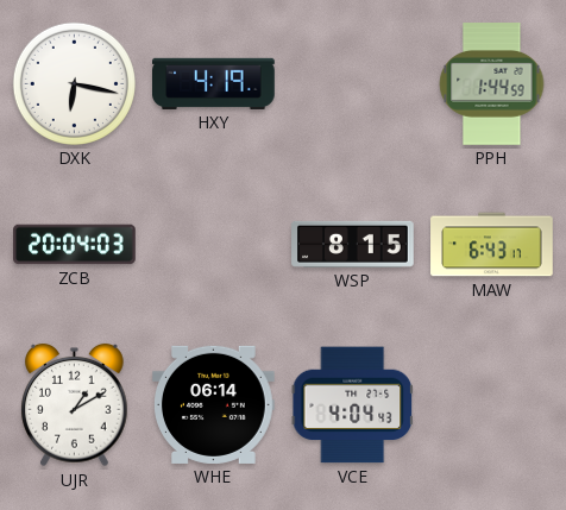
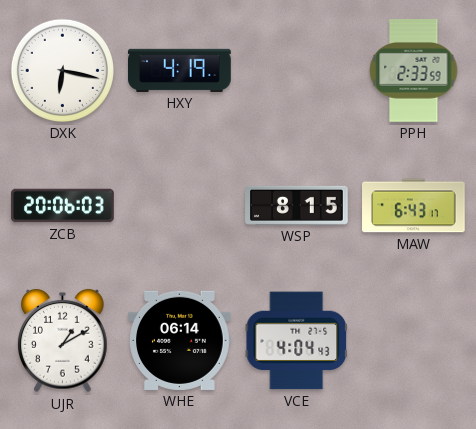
PPH: 1:44 -> 2:33
ZCB: 20:04 -> 20:06
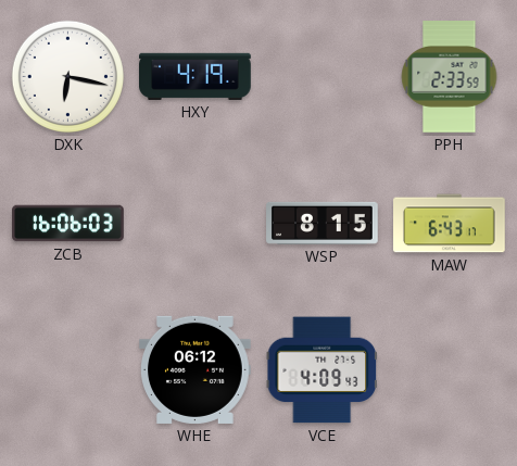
ZCB: 20:06 -> 16:06
UJR: 1:10 -> none
WHE: 06:14 -> 06:12
VCE: 4:04 -> 4:09
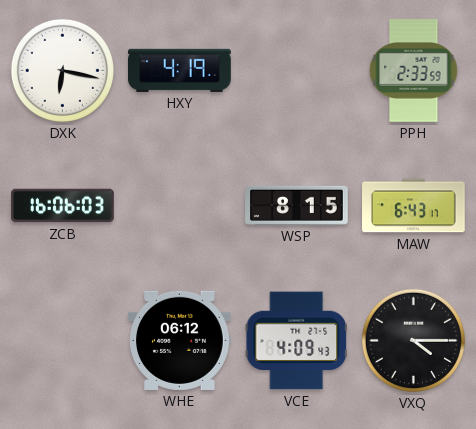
VXQ: none -> 4:15
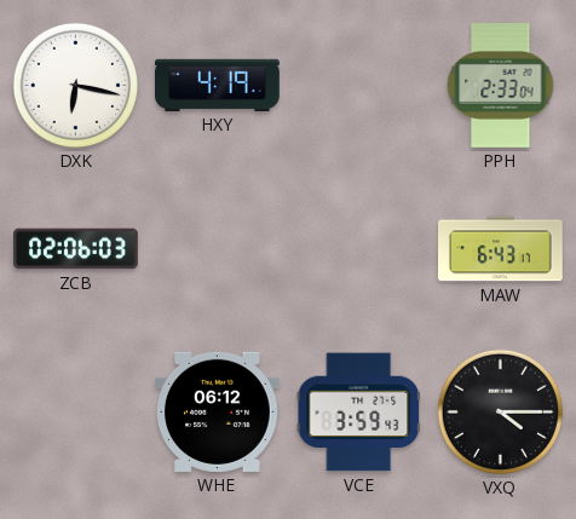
PPH: 2:33:59 -> 2:33:04
ZCB: 16:06 -> 02:06
WSP: 8:15 -> none
VCE: 4:09 -> 3:59
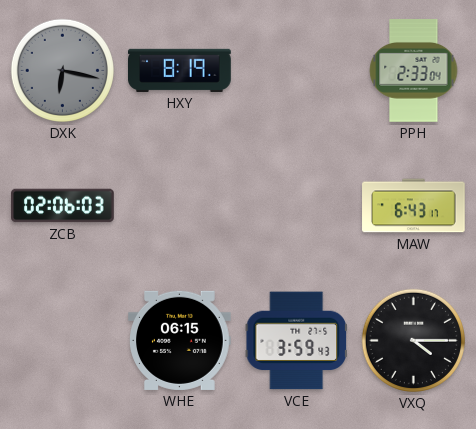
DXK dial: white -> grey
HXY: 4:19 -> 8:19
WHE: 06:12 -> 06:15
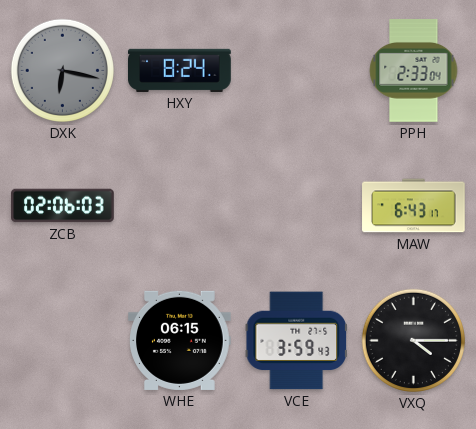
HXY: 8:19 -> 8:24
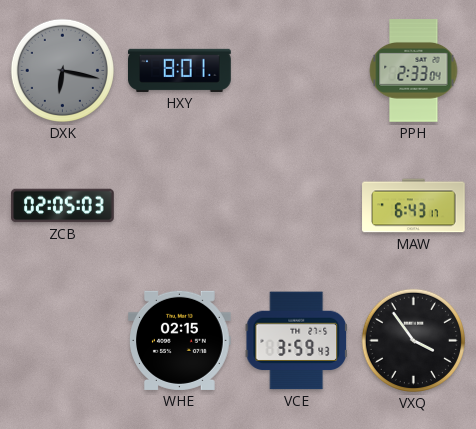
HXY: 8:24 -> 8:01
ZCB: 02:06 -> 02:05
WHE: 06:15 -> 02:15
VXQ: 4:15 -> 3:54
